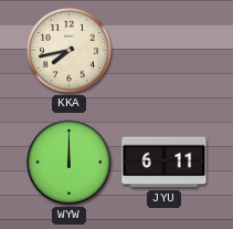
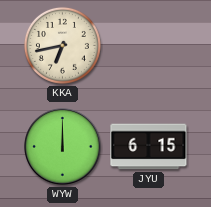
KKA: 7:43 -> 6:43
JYU: 6:11 -> 6:15
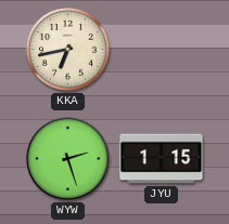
WYW: 12:00 -> 2:27
JYU: 6:15 -> 1:15
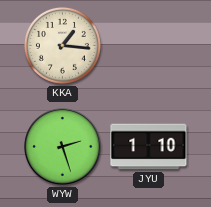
KKA: 6:43 -> 1:16
JYU: 1:15 -> 1:10
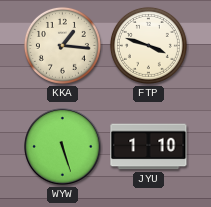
FTP: none -> 3:48
WYW: 2:27 -> 5:27
